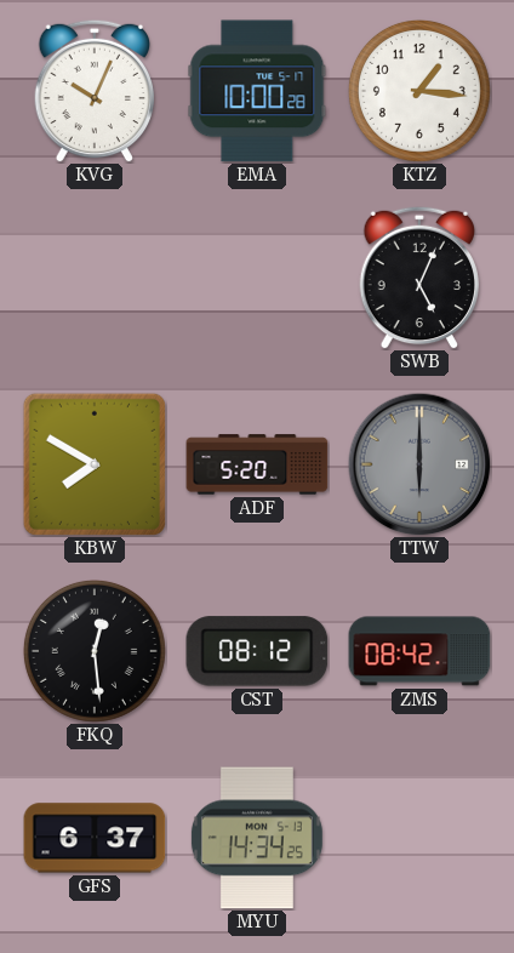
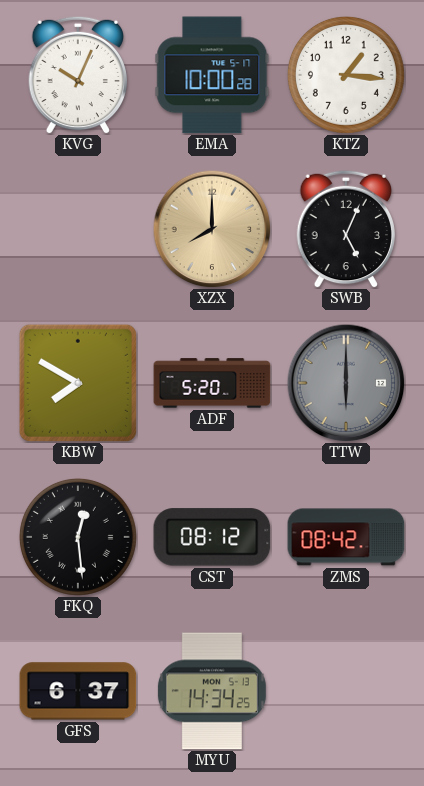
XZX: none -> 8:00
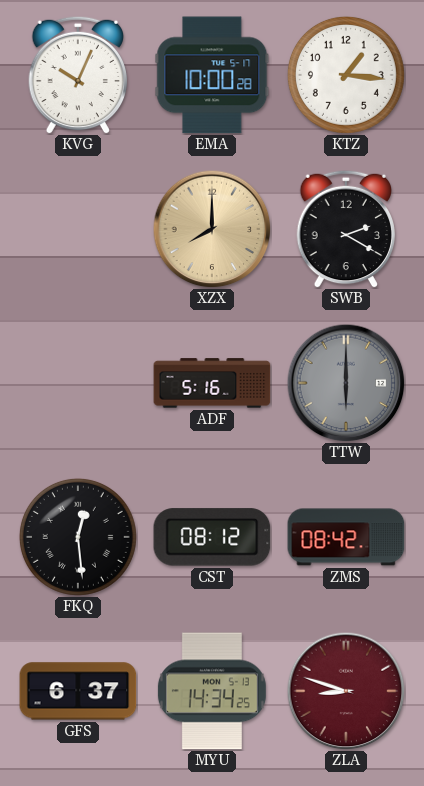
SWB: 5:04 -> 2:20
KBW: 7:50 -> none
ADF: 5:20 -> 5:16
ZLA: none -> 8:48
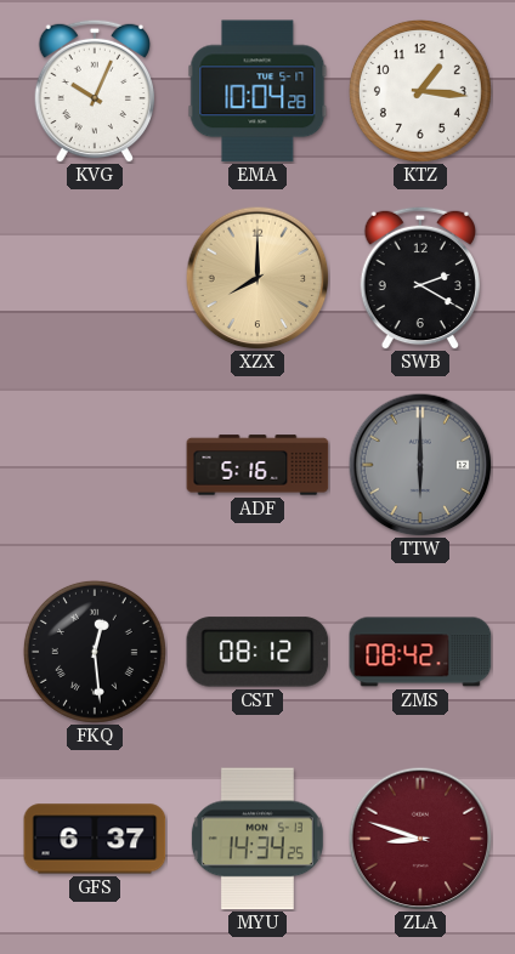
EMA: 10:00 -> 10:04
